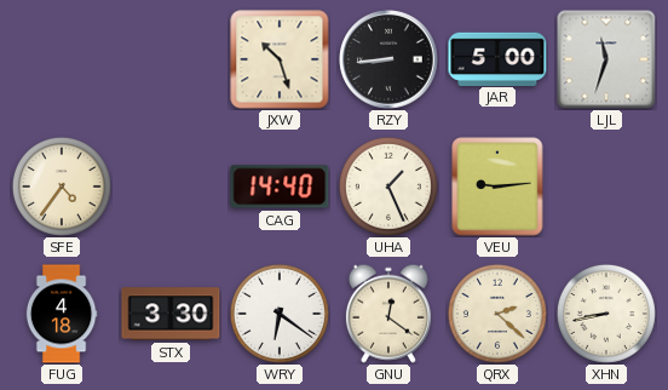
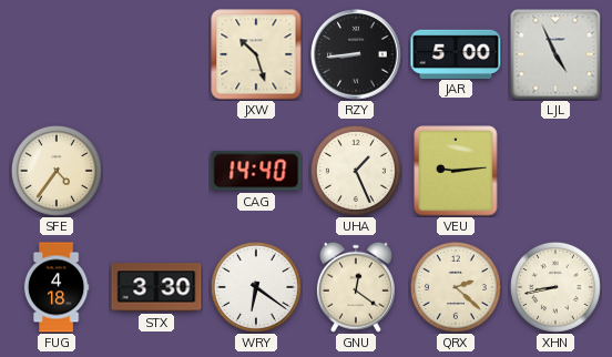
LJL: 11:33 -> 4:56
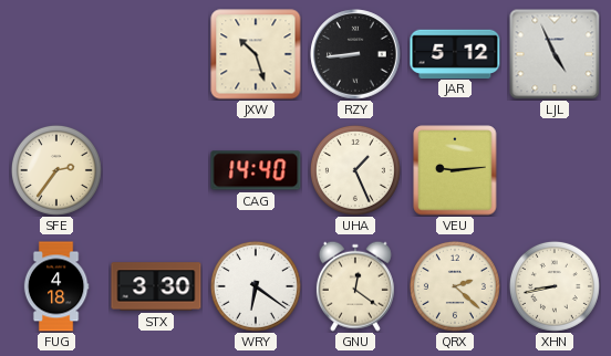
JAR: 5:00 -> 5:12
SFE: 4:36 -> 2:36
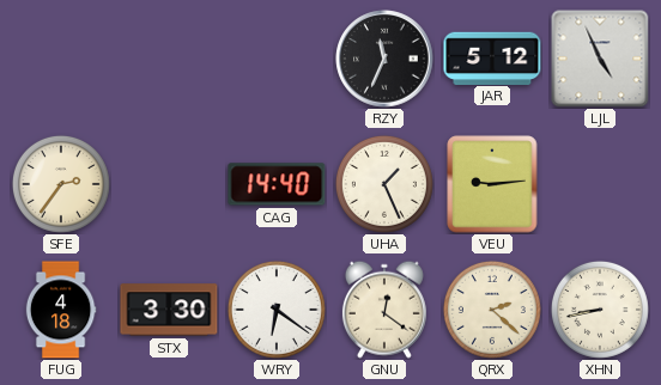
JXW: 10:27 -> none
RZY: 8:44 -> 11:34
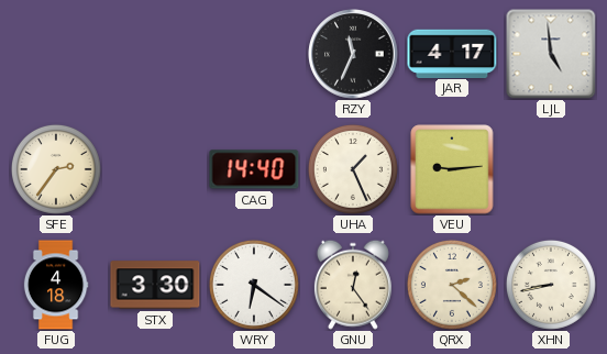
JAR: 5:12 -> 4:17
LJL: 4:56 -> 4:59
GNU: 12:21 -> 12:24
